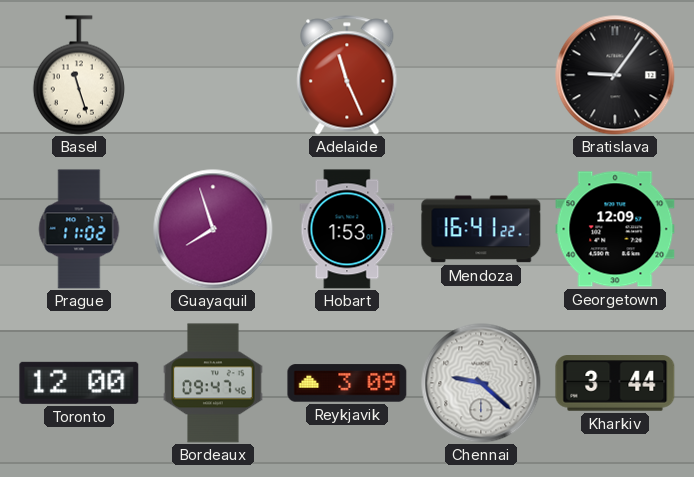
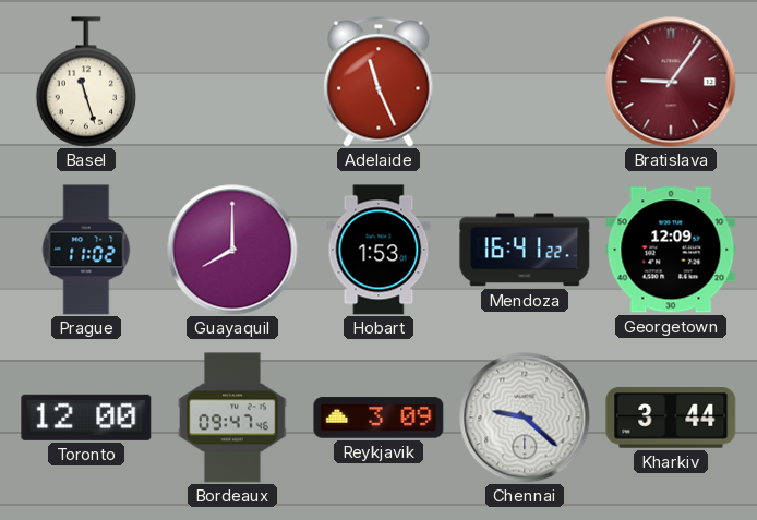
Bratislava dial: black -> burgundy
Guayaquil: 7:57 -> 8:00
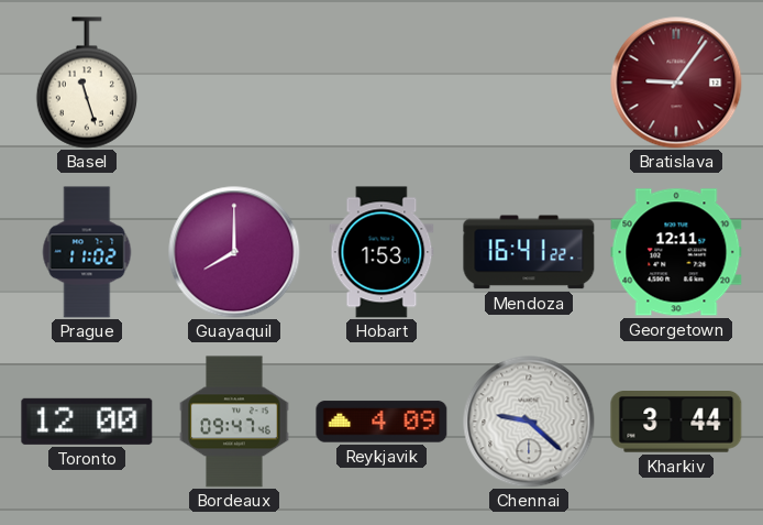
Adelaide: 11:26 -> none
Georgetown: 12:09 -> 12:11
Reykjavik: 3:09 -> 4:09
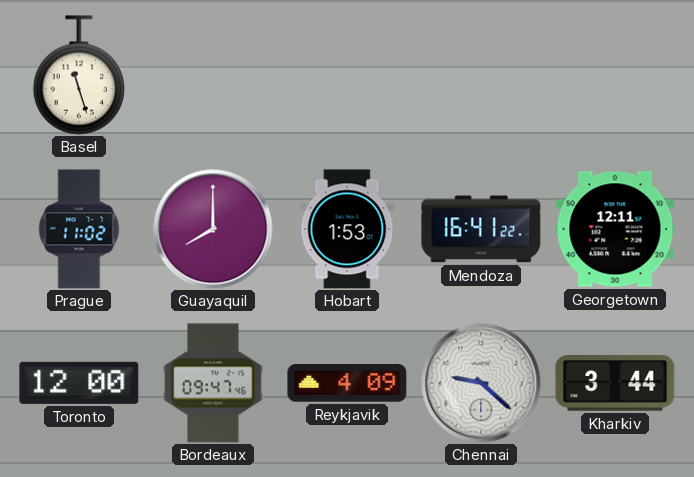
Bratislava: 9:06 -> none
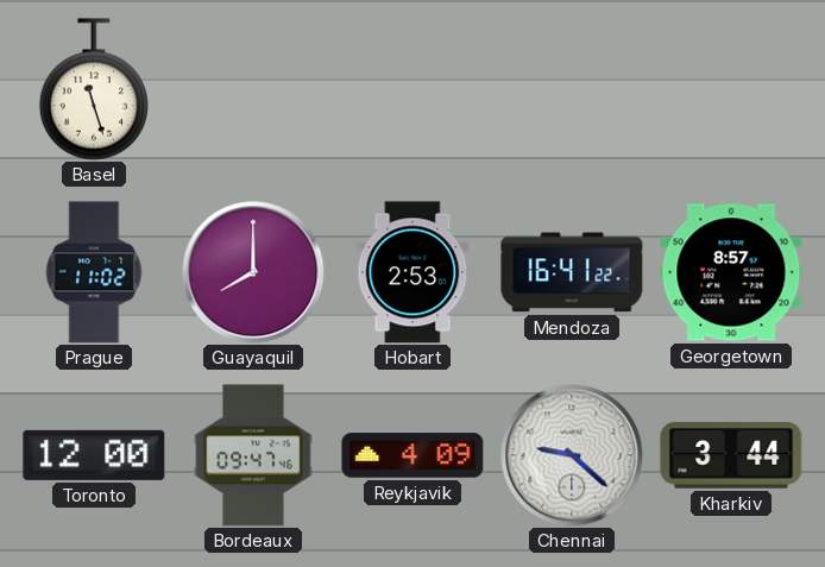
Hobart: 1:53 -> 2:53
Georgetown: 12:11 -> 8:57
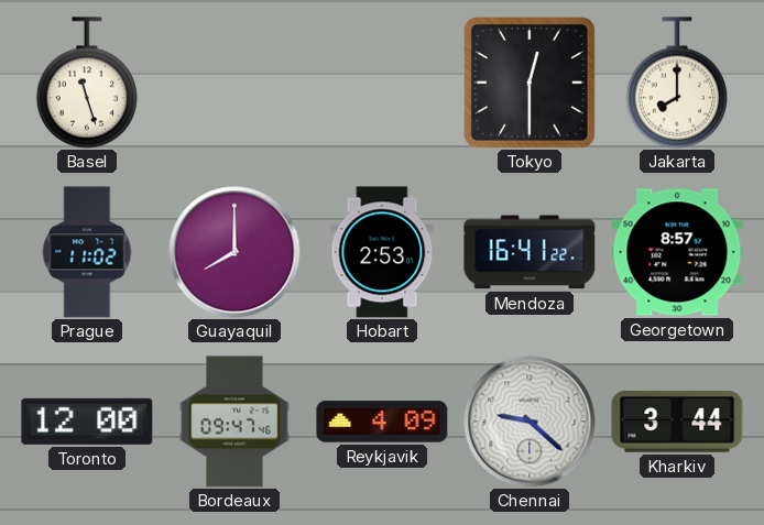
Tokyo: none -> 12:30
Jakarta: none -> 8:00
